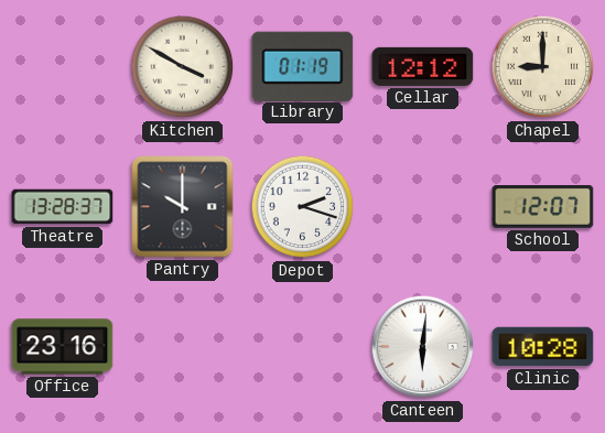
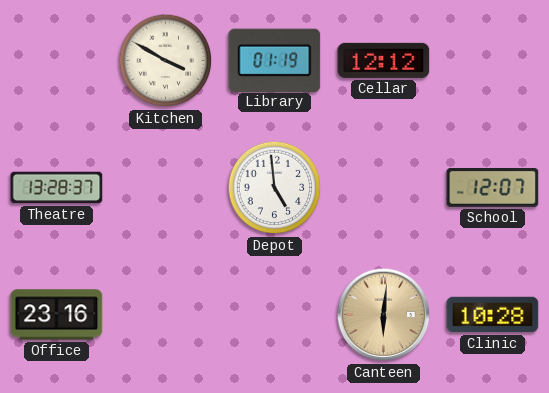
Chapel: 9:00 -> none
Pantry: 10:00 -> none
Depot: 2:18 -> 4:59
Canteen dial: white -> champagne
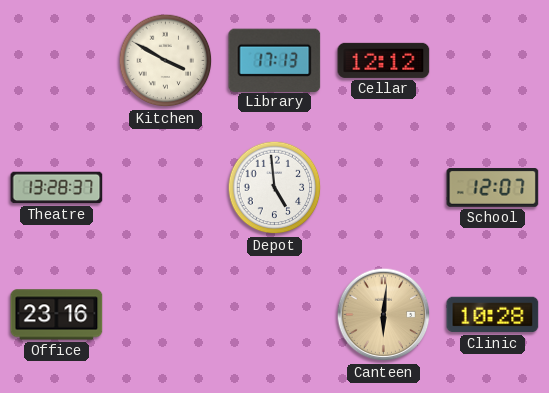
Library: 01:19 -> 17:13
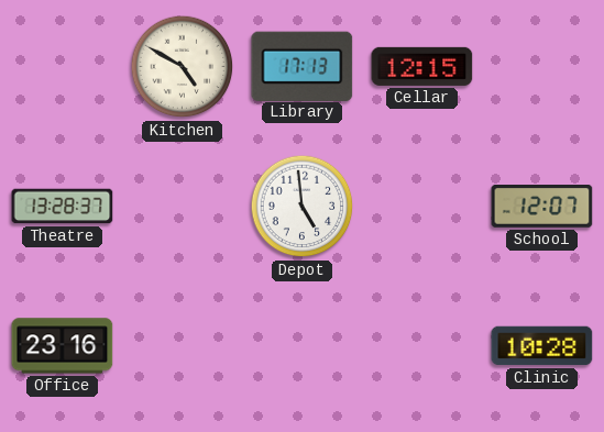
Kitchen: 3:50 -> 4:50
Cellar: 12:12 -> 12:15
Canteen: 6:01 -> none
